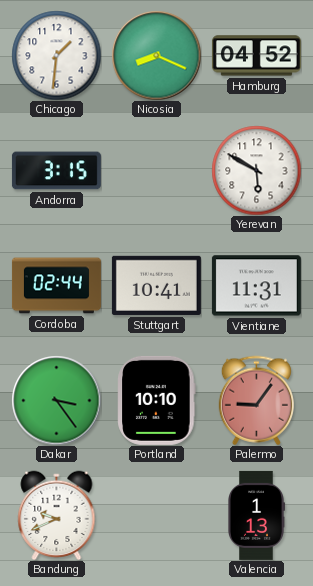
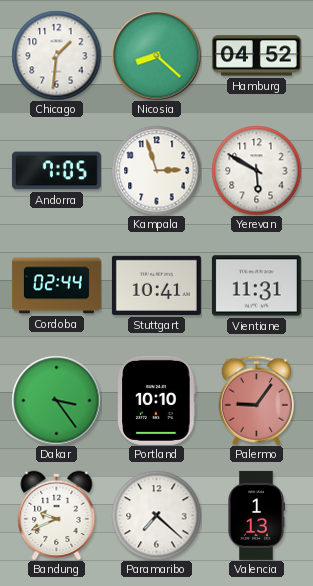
Nicosia: 8:19 -> 8:22
Andorra: 3:15 -> 7:05
Kampala: none -> 2:57
Paramaribo: none -> 7:22
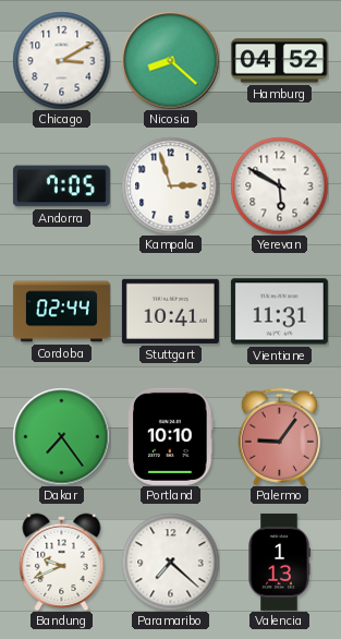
Chicago: 1:31 -> 3:10
Dakar: 3:24 -> 7:24
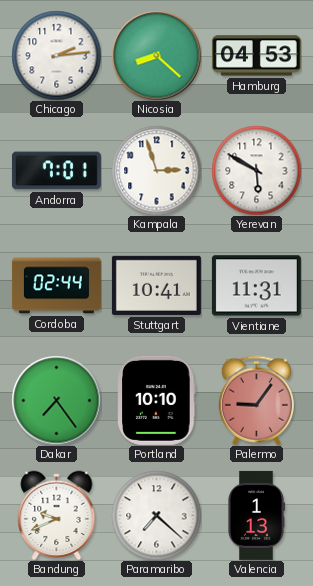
Chicago: 3:10 -> 2:14
Hamburg: 04:52 -> 04:53
Andorra: 7:05 -> 7:01
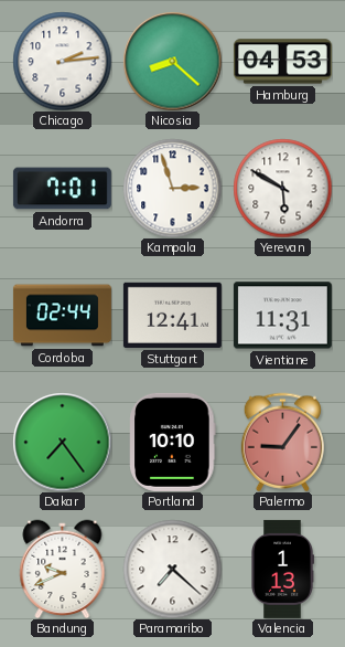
Stuttgart: 10:41 -> 12:41
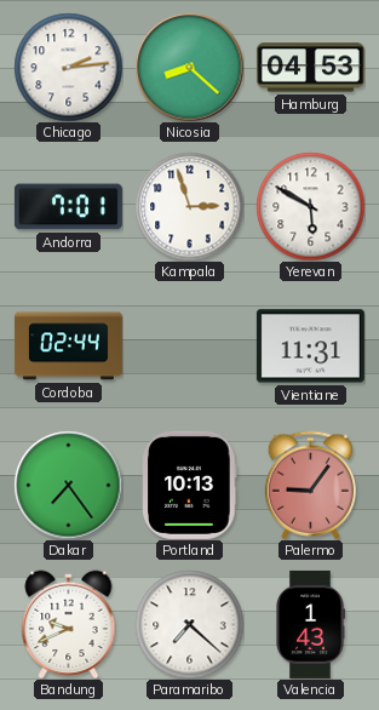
Stuttgart: 12:41 -> none
Portland: 10:10 -> 10:13
Valencia: 1:13 -> 1:43
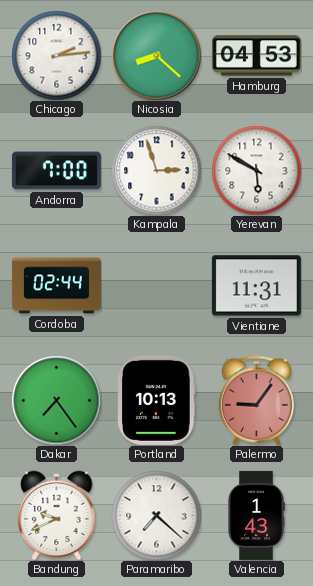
Andorra: 7:01 -> 7:00
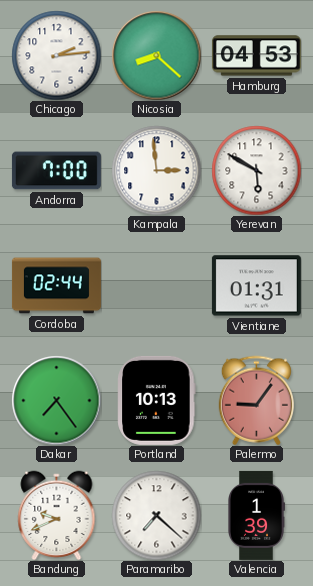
Kampala: 2:57 -> 2:59
Vientiane: 11:31 -> 01:31
Valencia: 1:43 -> 1:39
